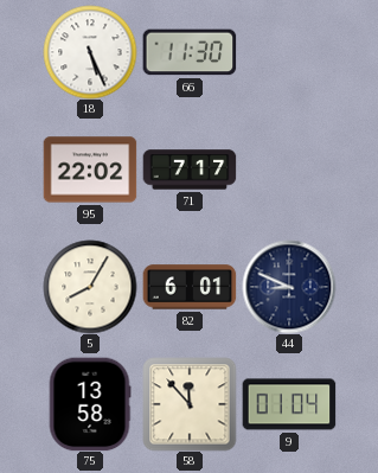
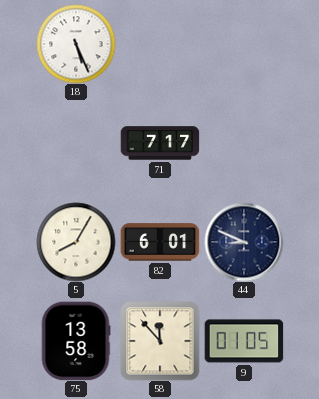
66: 11:30 -> none
95: 22:02 -> none
9: 01:04 -> 01:05
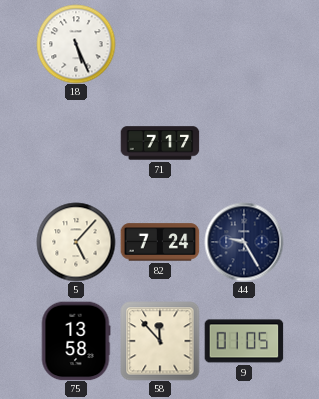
5: 8:05 -> 5:07
82: 6:01 -> 7:24
44: 8:49 -> 9:25
